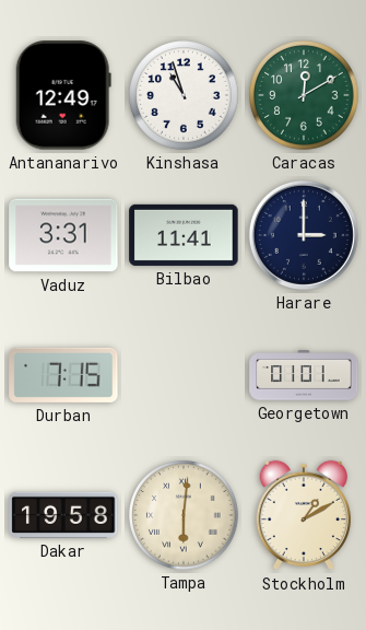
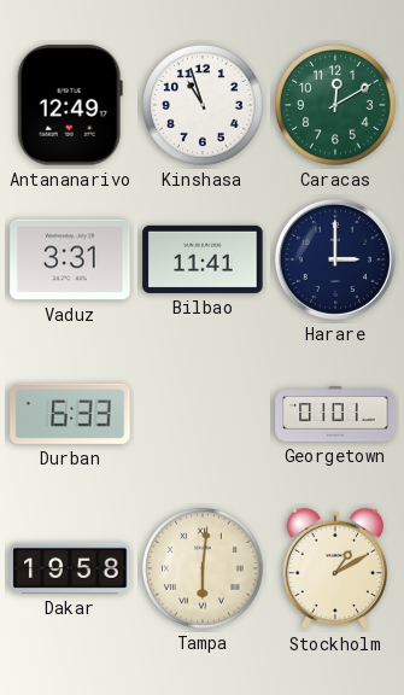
Durban: 7:15 -> 6:33
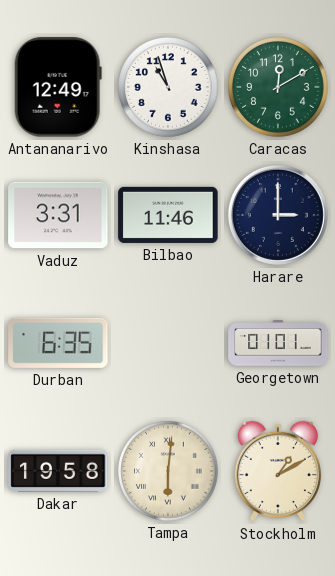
Bilbao: 11:41 -> 11:46
Durban: 6:33 -> 6:35
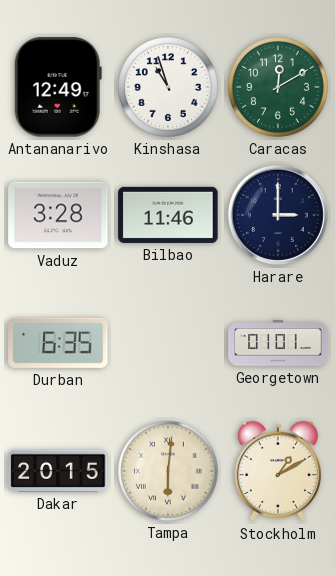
Vaduz: 3:31 -> 3:28
Dakar: 19:58 -> 20:15
